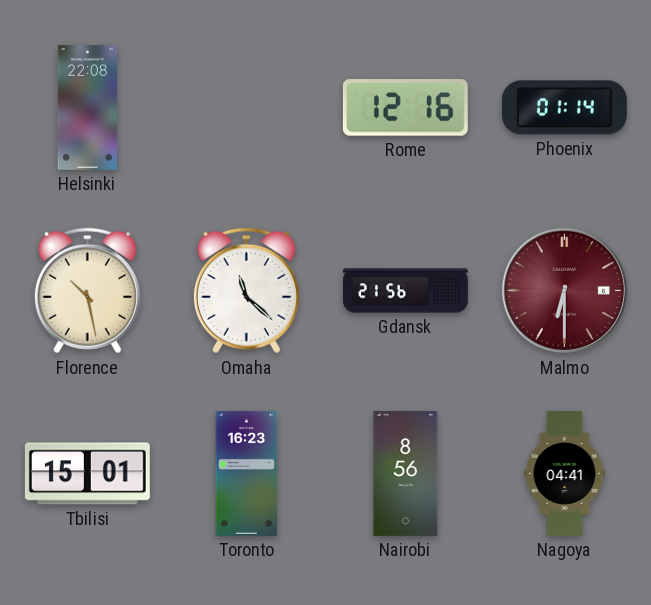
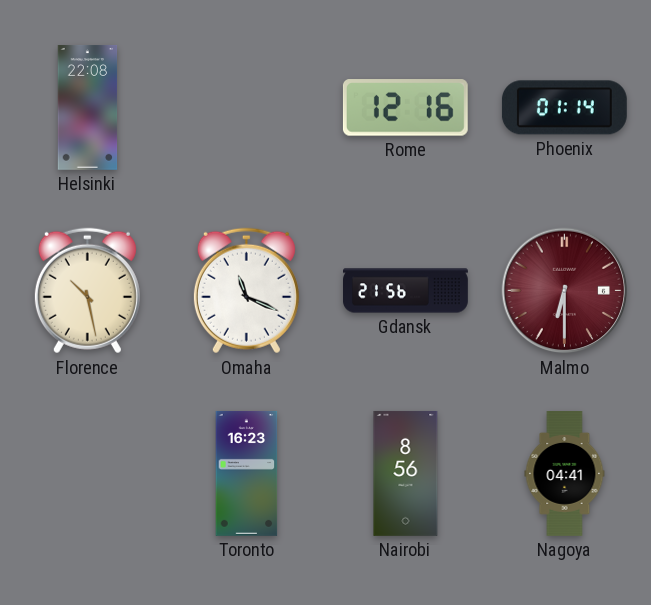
Omaha: 11:22 -> 11:19
Tbilisi: 15:01 -> none
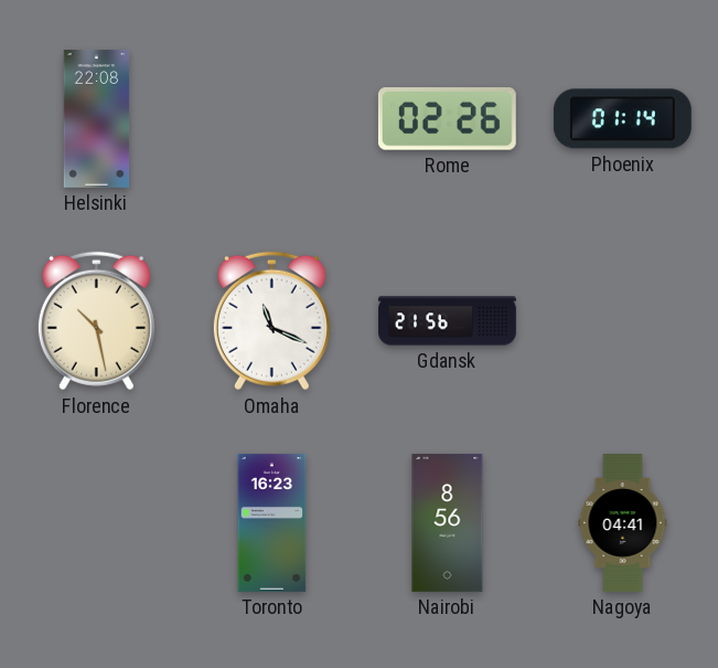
Rome: 12:16 -> 02:26
Malmo: 6:30 -> none
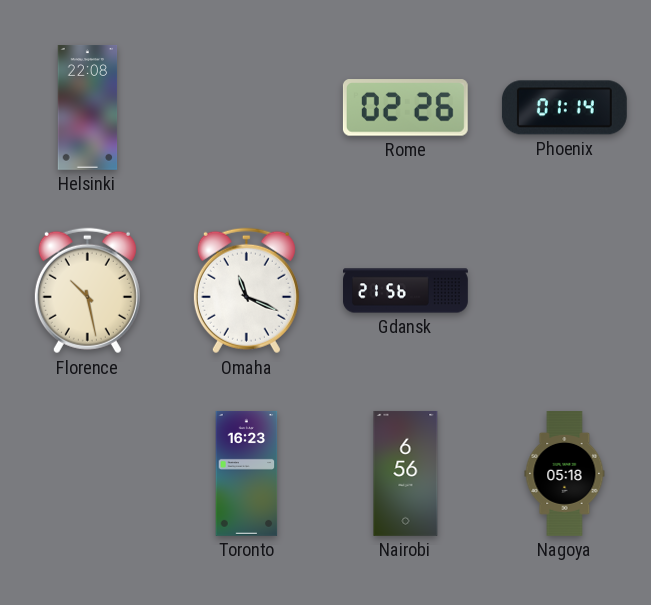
Nairobi: 8:56 -> 6:56
Nagoya: 04:41 -> 05:18
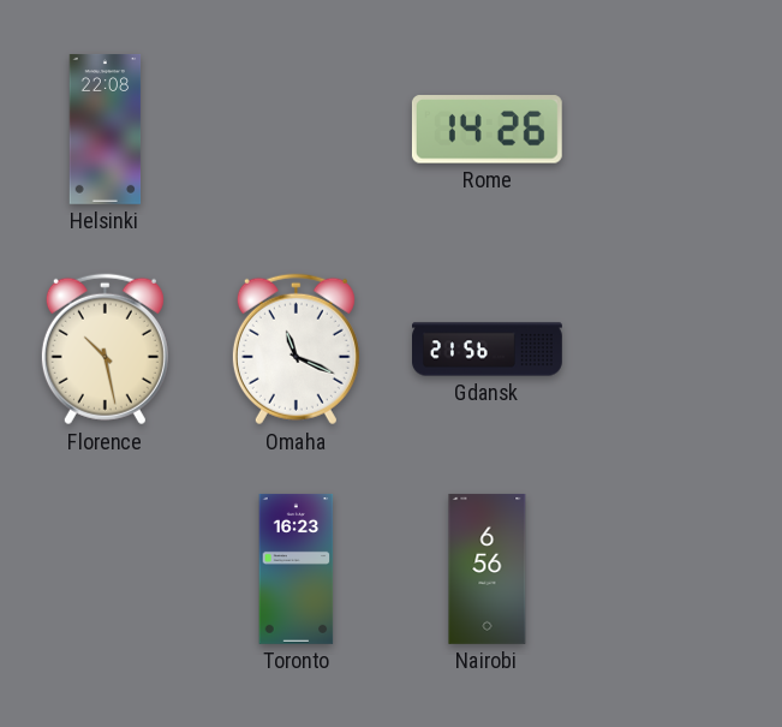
Rome: 02:26 -> 14:26
Phoenix: 01:14 -> none
Nagoya: 05:18 -> none
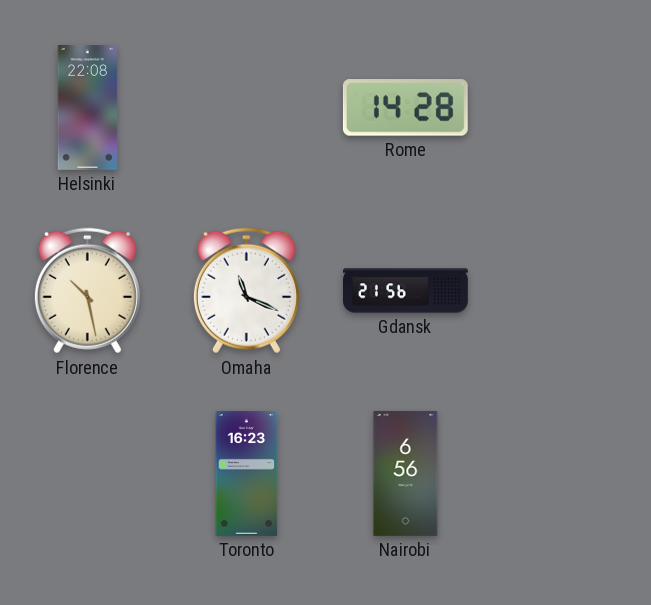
Rome: 14:26 -> 14:28
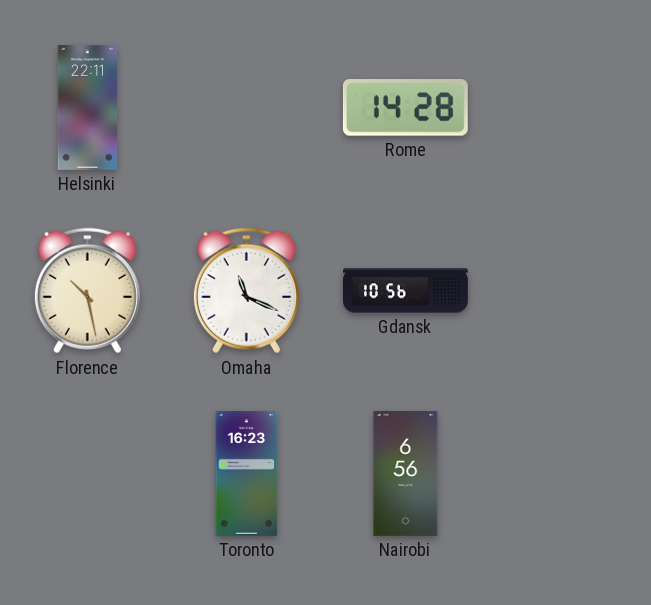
Helsinki: 22:08 -> 22:11
Gdansk: 21:56 -> 10:56
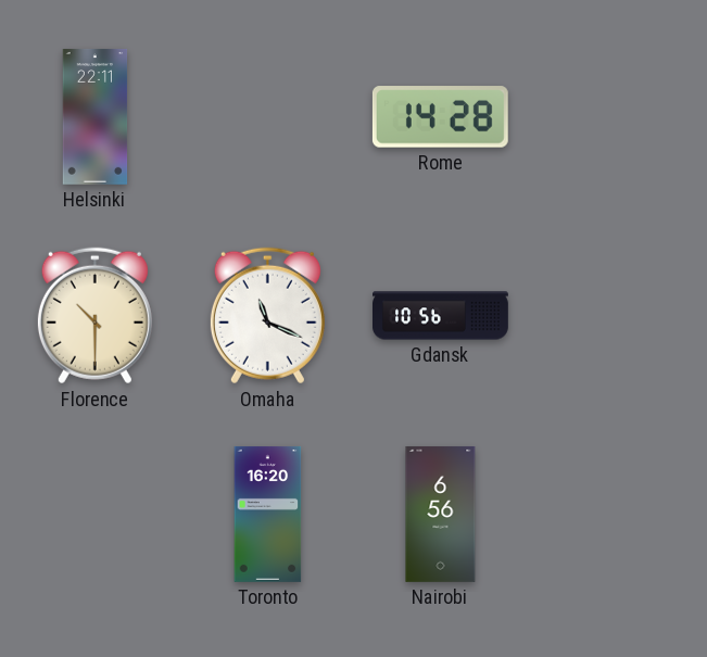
Florence: 10:28 -> 10:30
Toronto: 16:23 -> 16:20
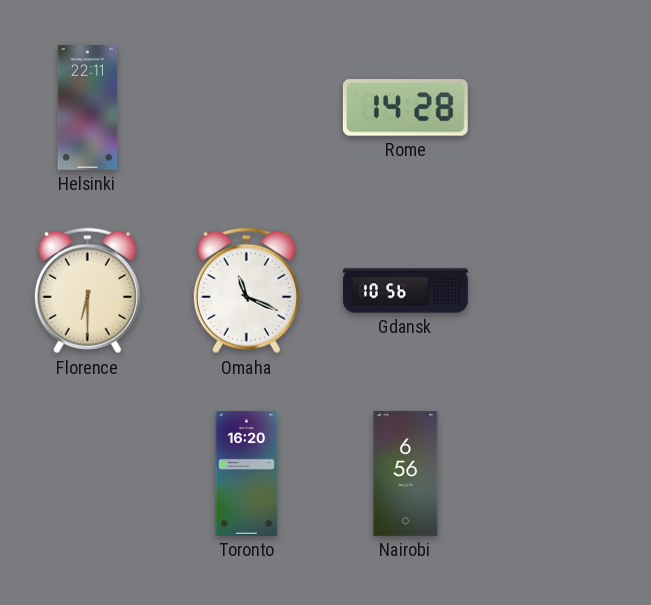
Florence: 10:30 -> 6:30
